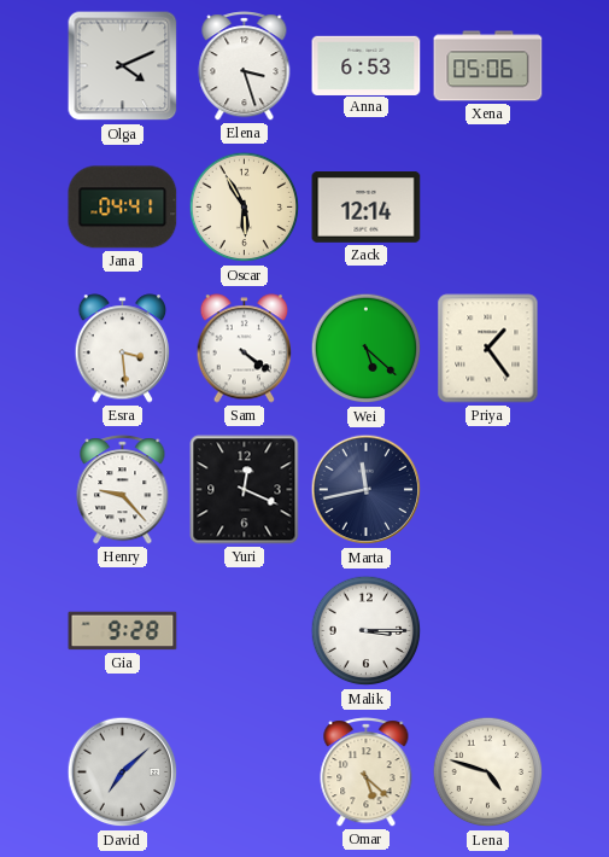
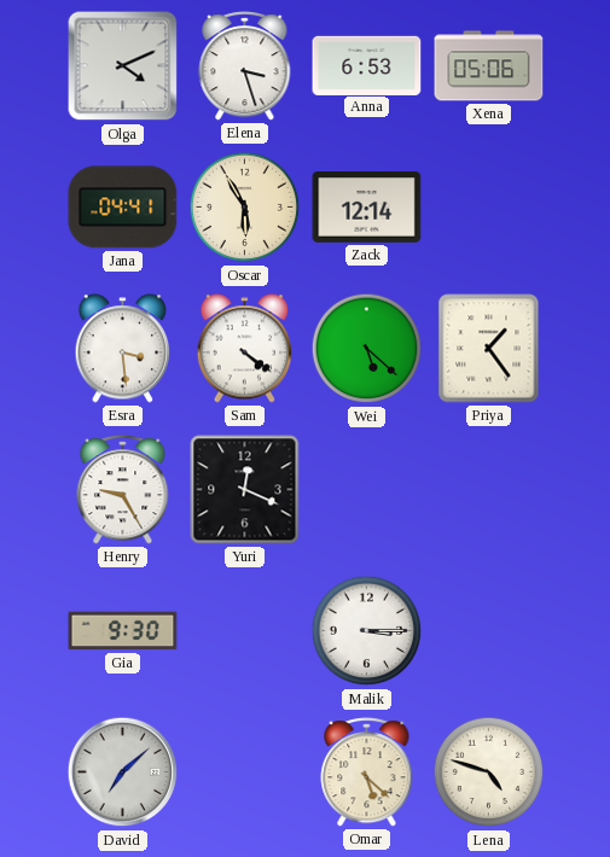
Henry: 9:23 -> 9:25
Marta: 11:43 -> none
Gia: 9:28 -> 9:30
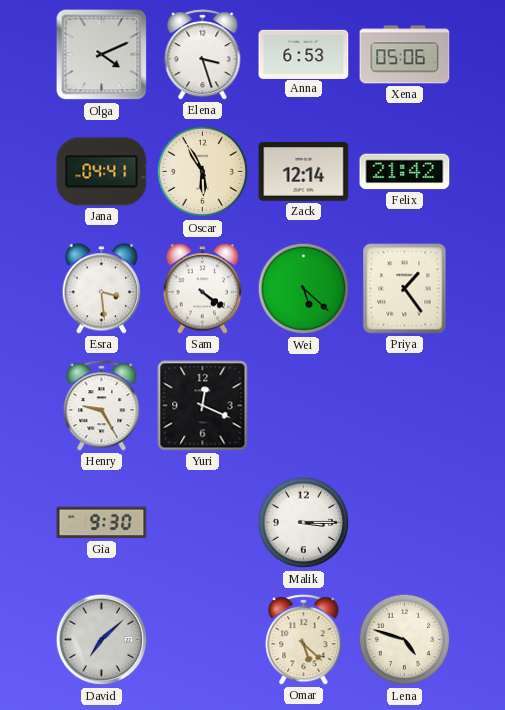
Felix: none -> 21:42
